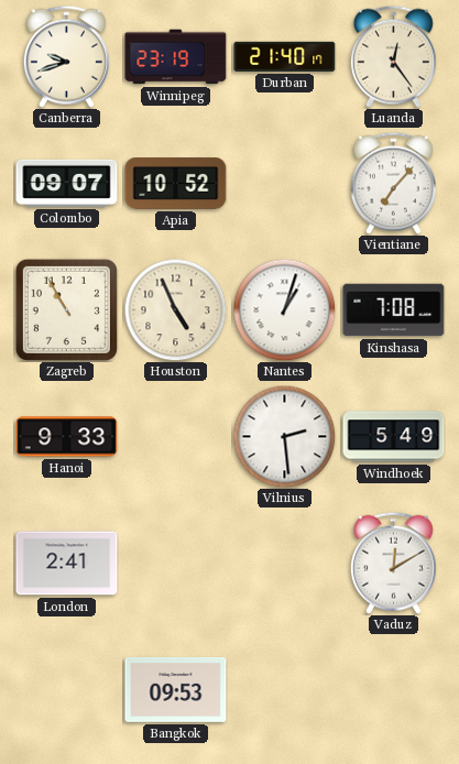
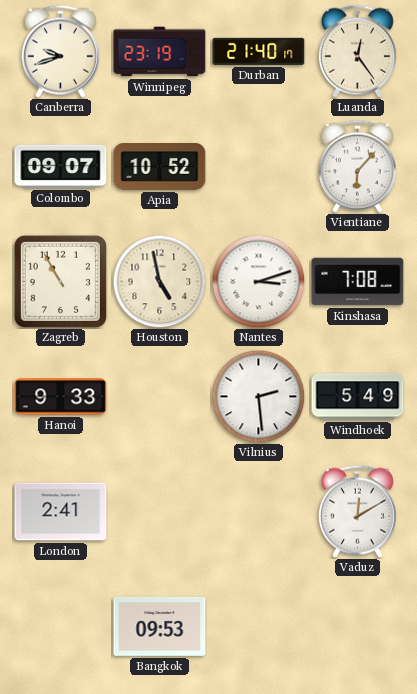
Vientiane: 7:07 -> 6:07
Houston: 4:56 -> 4:58
Nantes: 1:03 -> 3:12
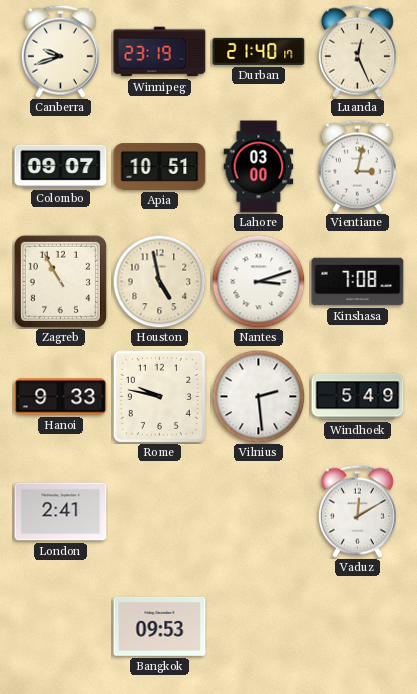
Luanda: 12:24 -> 12:26
Apia: 10:52 -> 10:51
Lahore: none -> 03:00
Vientiane: 6:07 -> 3:02
Rome: none -> 9:47
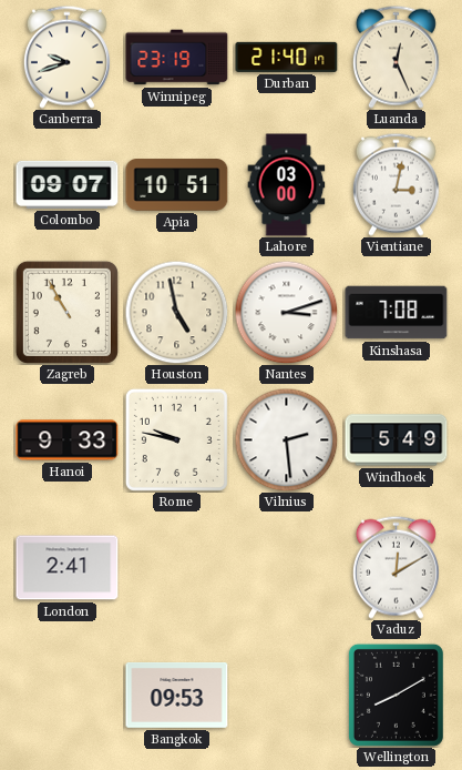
Wellington: none -> 8:10
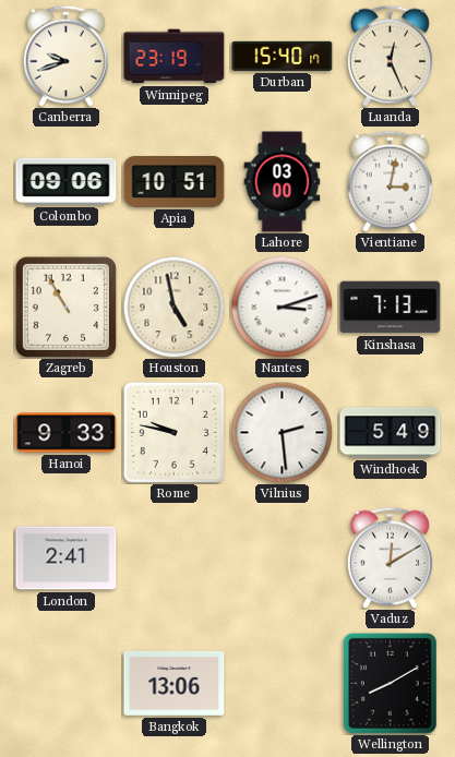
Durban: 21:40 -> 15:40
Colombo: 09:07 -> 09:06
Kinshasa: 7:08 -> 7:13
Bangkok: 09:53 -> 13:06
